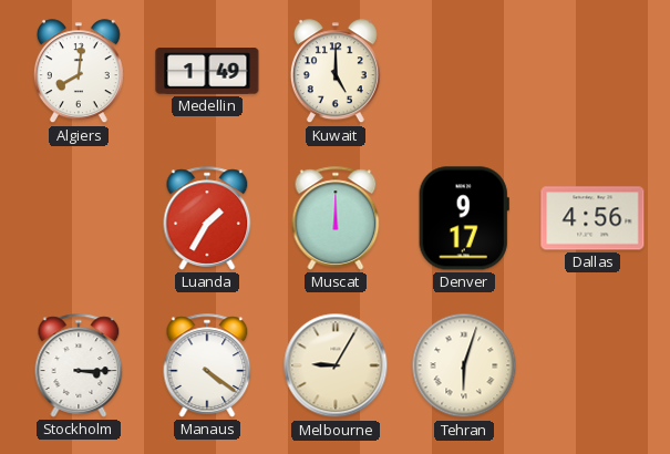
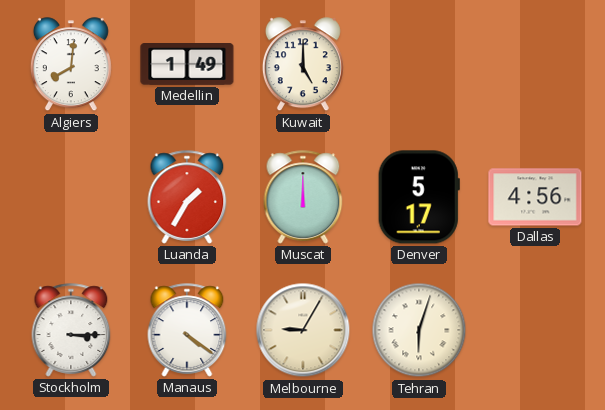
Denver: 9:17 -> 5:17
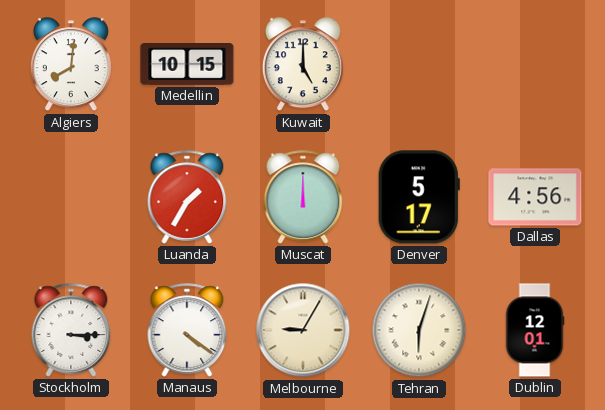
Medellin: 1:49 -> 10:15
Dublin: none -> 12:01
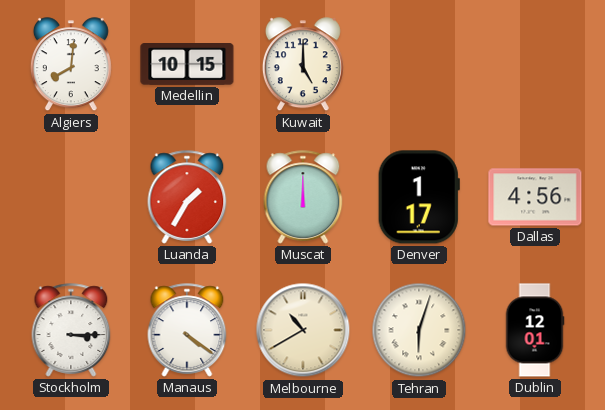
Denver: 5:17 -> 1:17
Melbourne: 9:05 -> 10:40
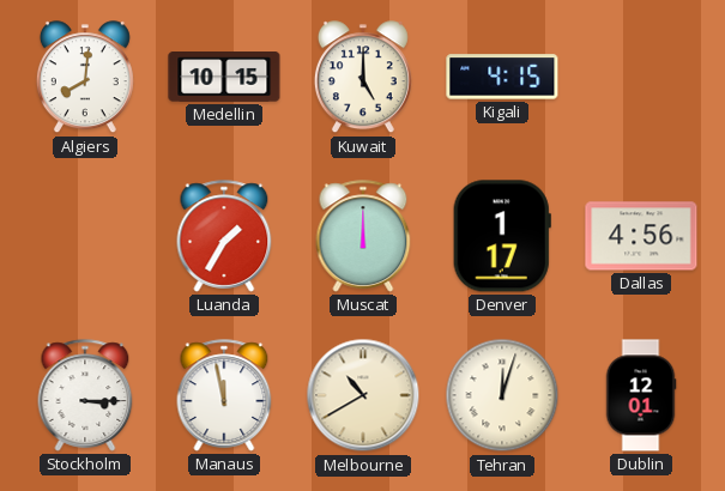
Kigali: none -> 4:15
Manaus: 4:21 -> 11:58
Tehran: 6:03 -> 12:03
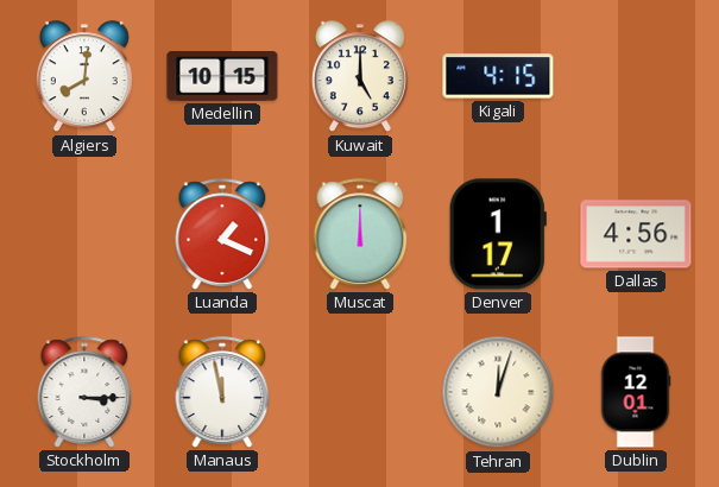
Luanda: 1:35 -> 1:19
Melbourne: 10:40 -> none
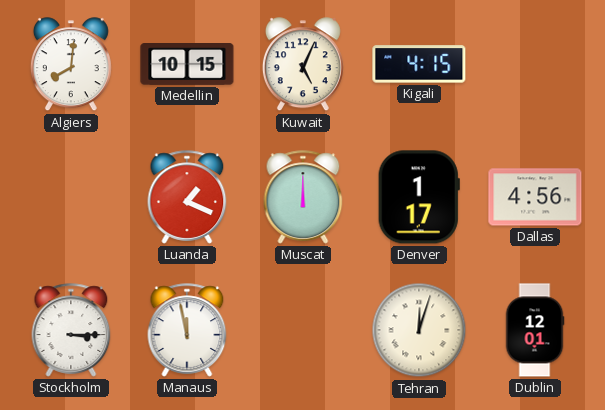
Kuwait: 5:00 -> 5:04
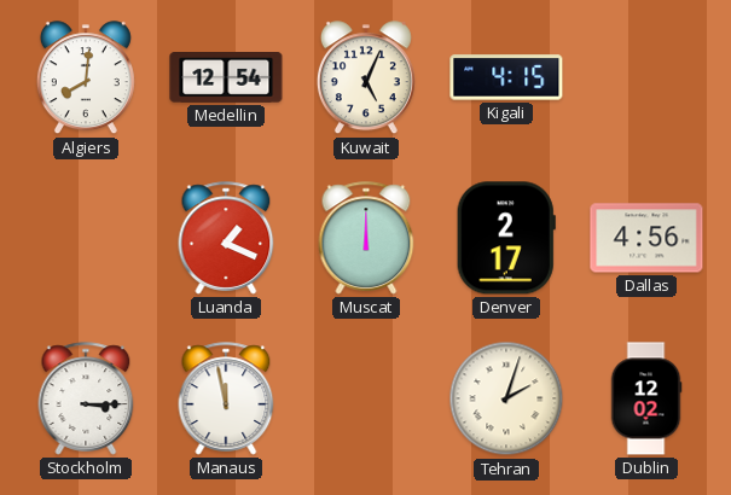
Medellin: 10:15 -> 12:54
Denver: 1:17 -> 2:17
Tehran: 12:03 -> 2:03
Dublin: 12:01 -> 12:02
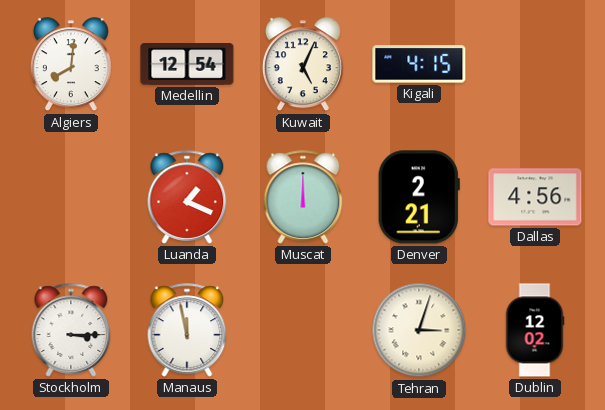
Denver: 2:17 -> 2:21
Tehran: 2:03 -> 3:03
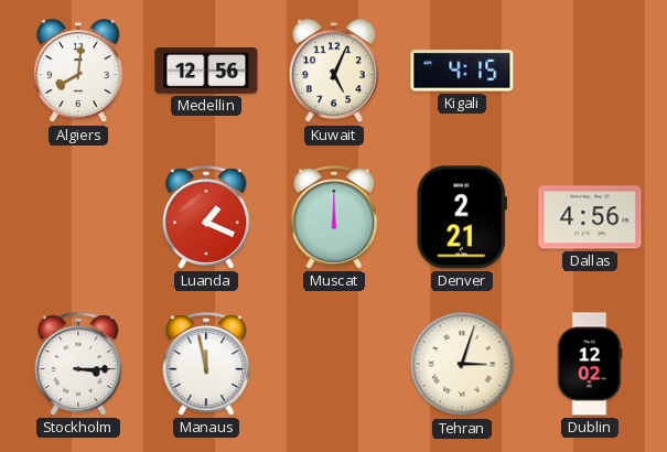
Medellin: 12:54 -> 12:56
